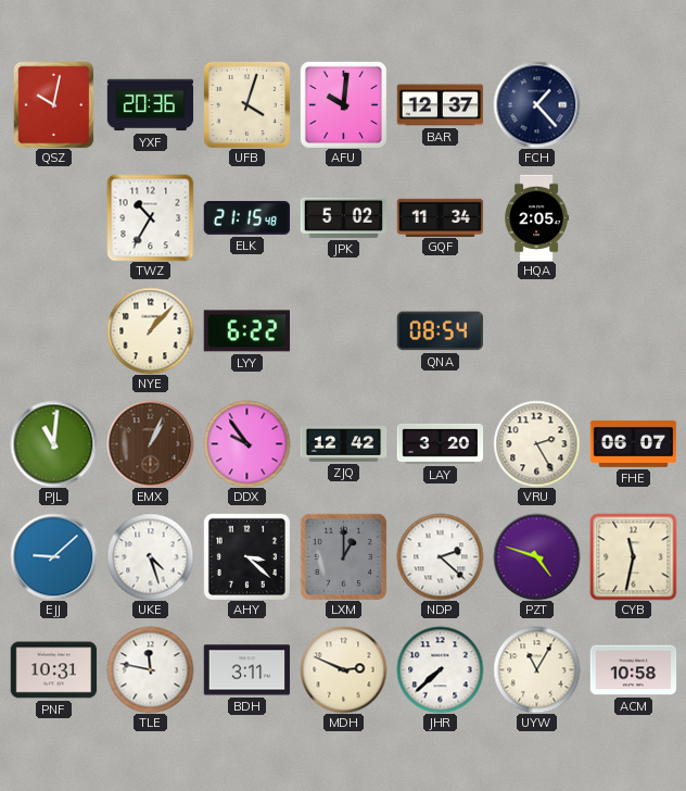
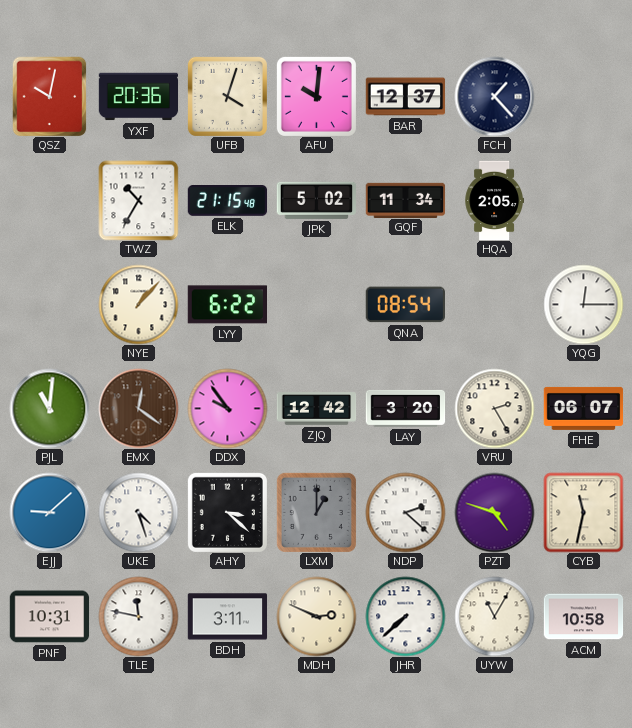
YQG: none -> 12:15
EMX: 1:04 -> 12:21
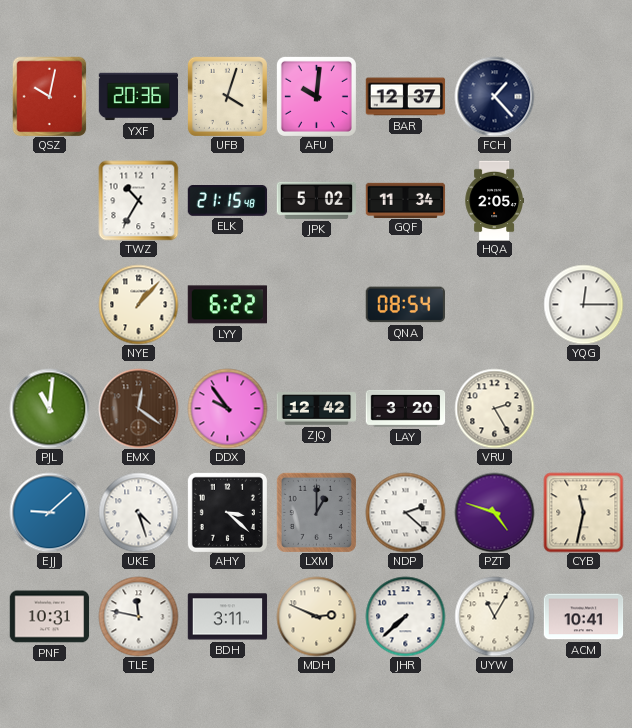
FHE: 06:07 -> none
ACM: 10:58 -> 10:41
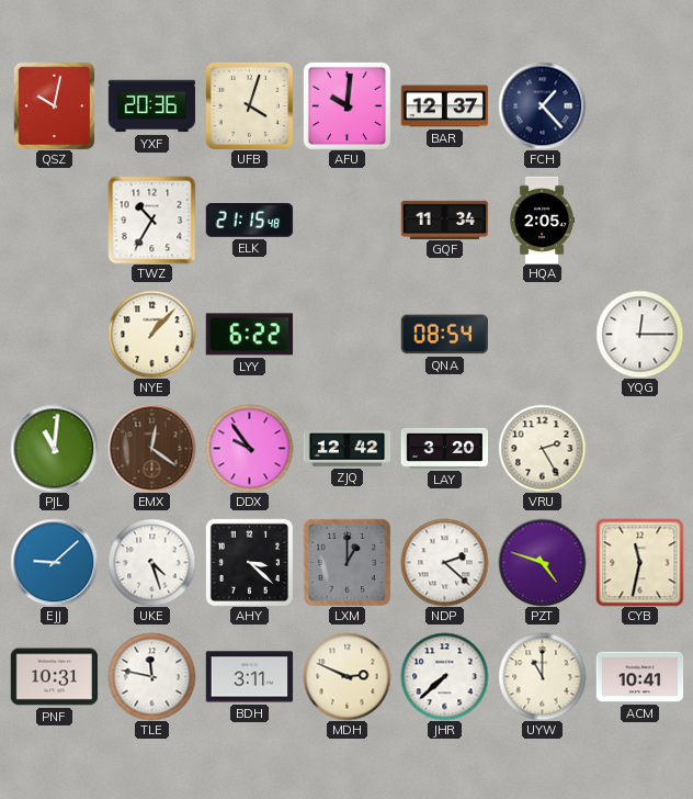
JPK: 5:02 -> none
UYW: 11:05 -> 11:00
